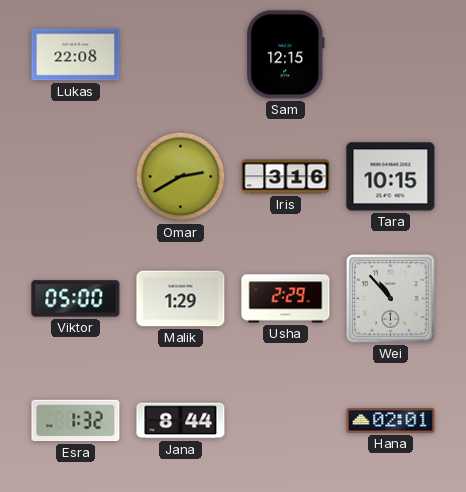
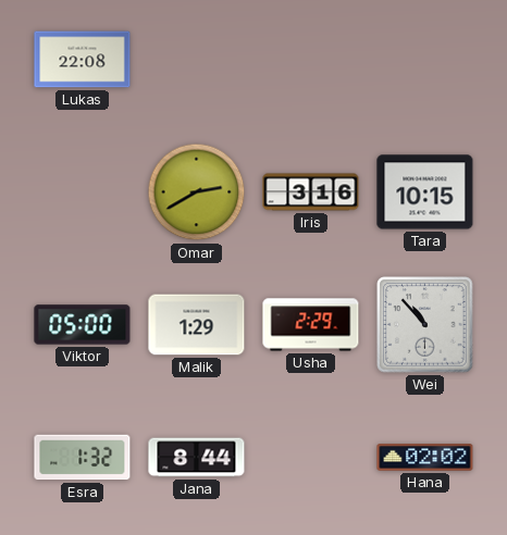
Sam: 12:15 -> none
Hana: 02:01 -> 02:02
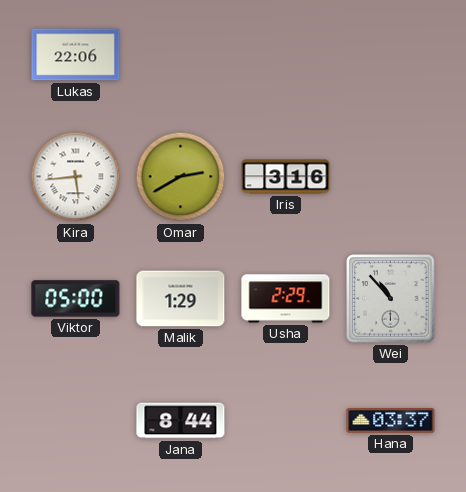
Lukas: 22:08 -> 22:06
Kira: none -> 5:44
Tara: 10:15 -> none
Esra: 1:32 -> none
Hana: 02:02 -> 03:37
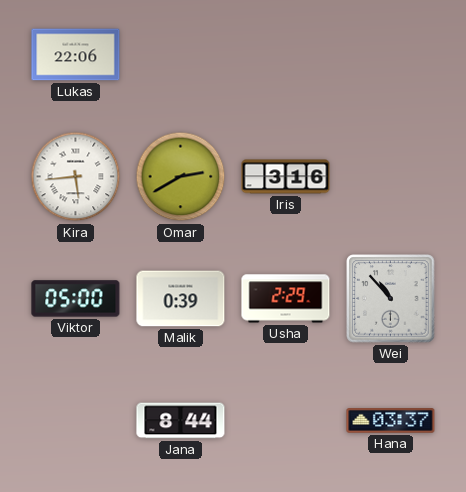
Malik: 1:29 -> 0:39
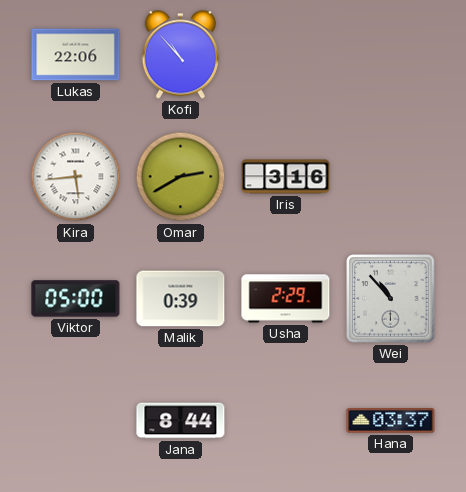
Kofi: none -> 10:53
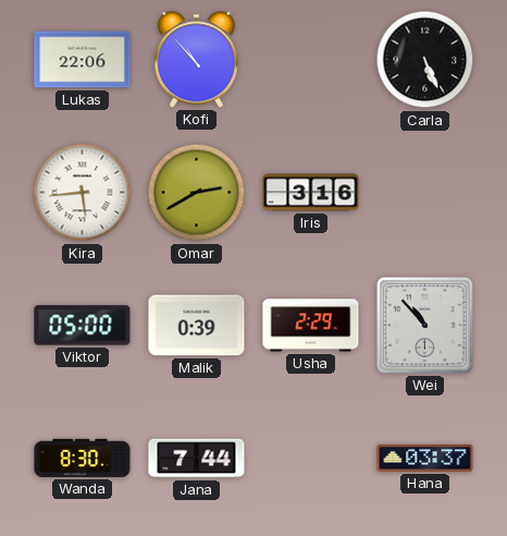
Carla: none -> 5:26
Wanda: none -> 8:30
Jana: 8:44 -> 7:44
